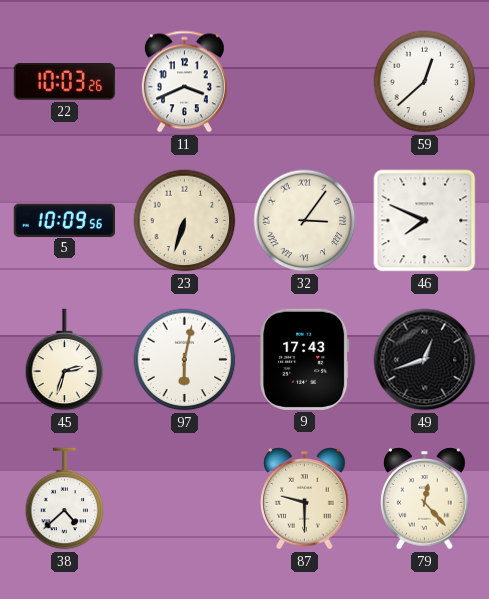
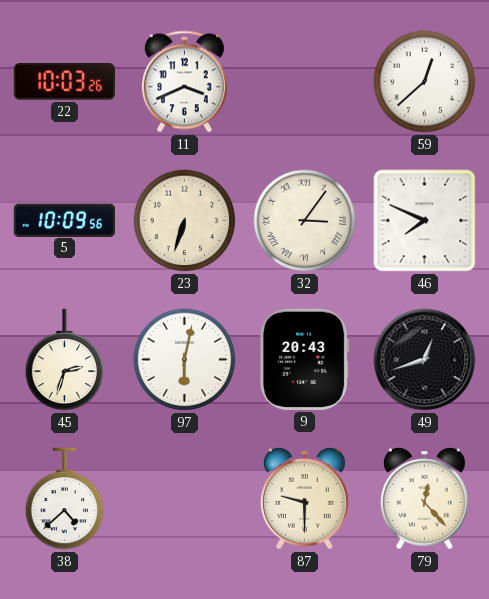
9: 17:43 -> 20:43
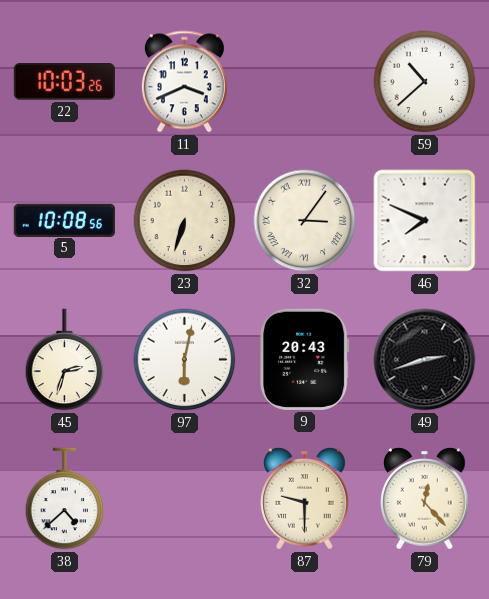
59: 12:38 -> 10:38
5: 10:09 -> 10:08
49: 12:42 -> 2:42
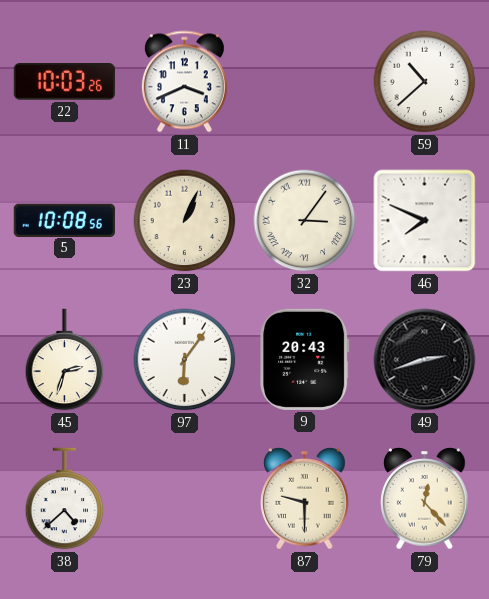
23: 6:33 -> 1:04
97: 6:02 -> 6:06
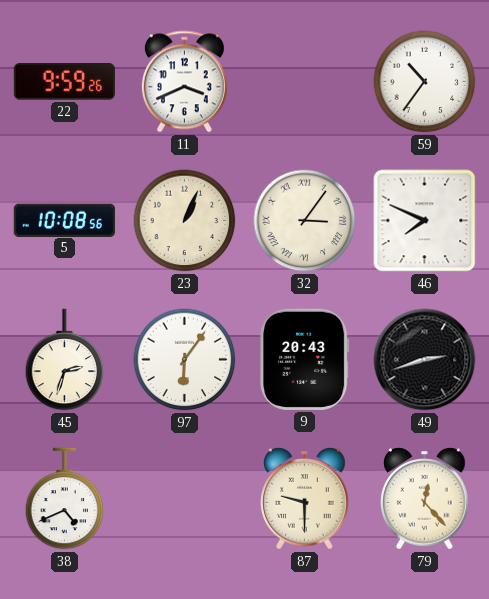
22: 10:03 -> 9:59
59: 10:38 -> 10:36
38: 4:38 -> 4:41
